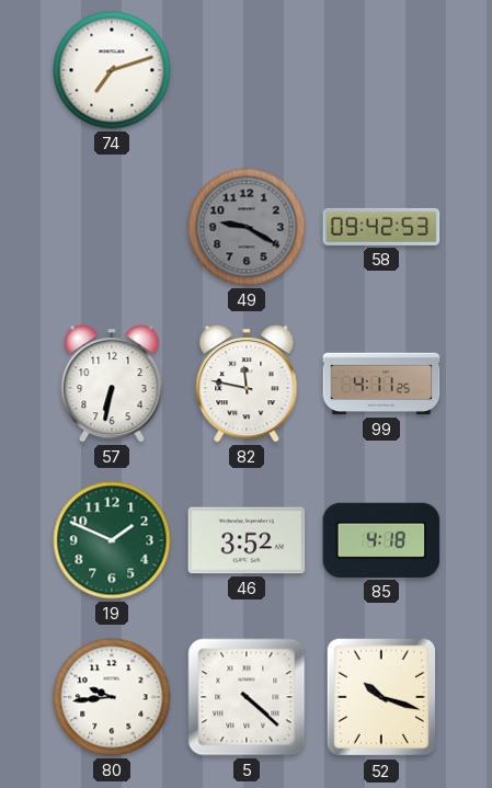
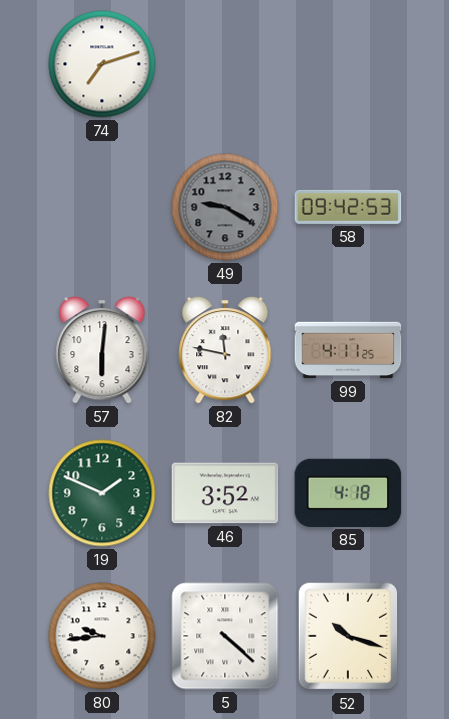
57: 6:32 -> 6:01
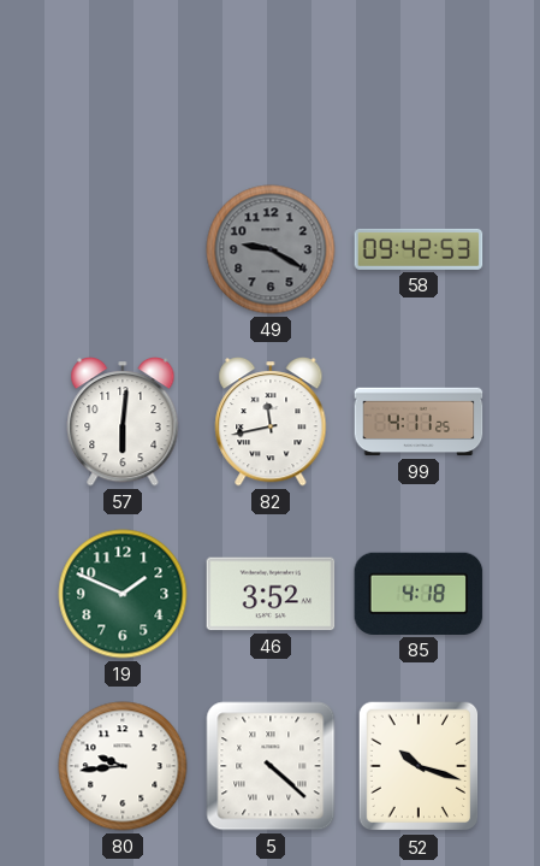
74: 7:12 -> none
82: 11:47 -> 11:43
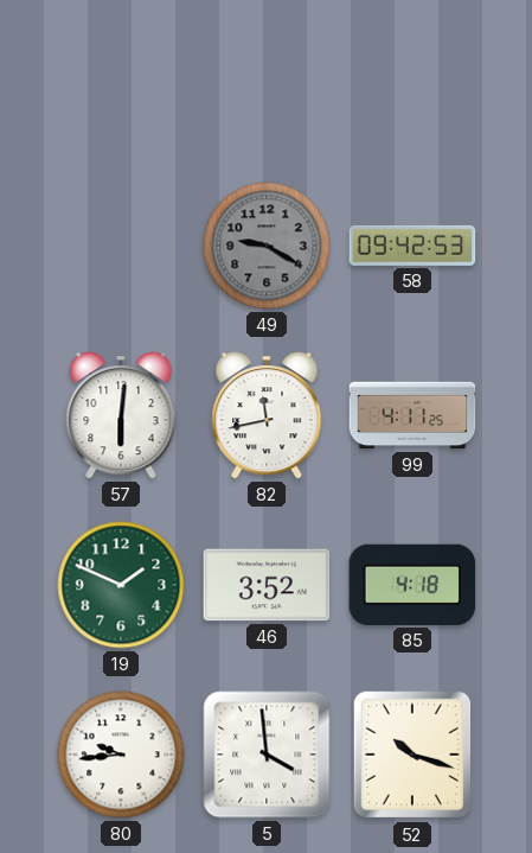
5: 4:22 -> 3:59
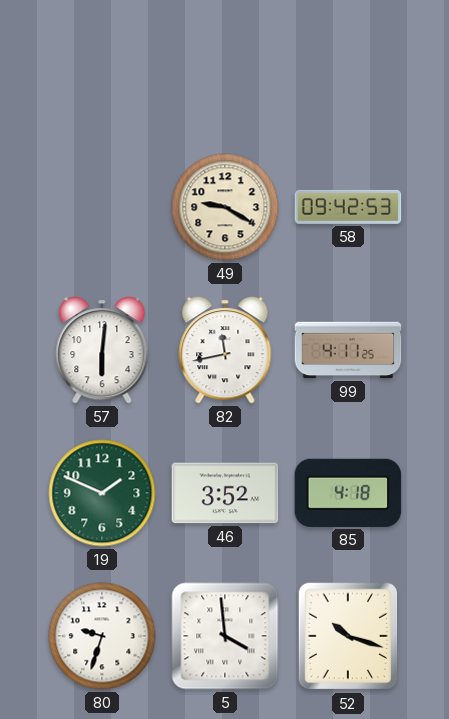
49 dial: grey -> cream
80: 9:44 -> 9:33
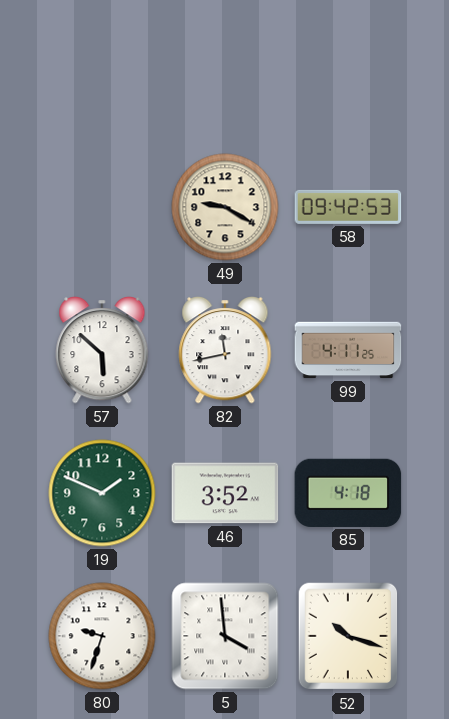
57: 6:01 -> 5:52
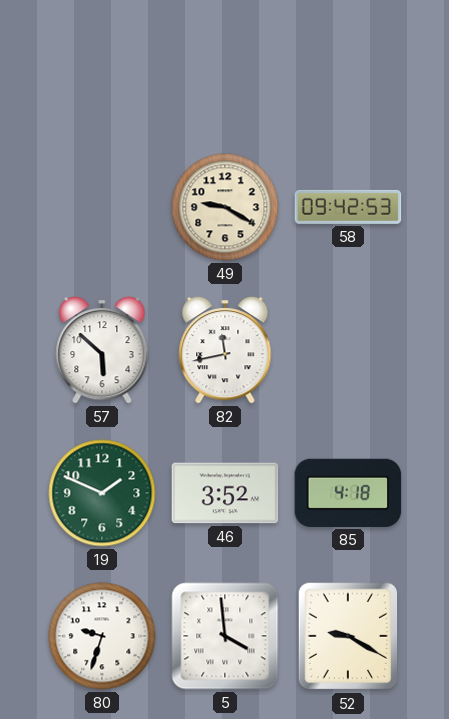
99: 4:11 -> none
52: 10:18 -> 9:20
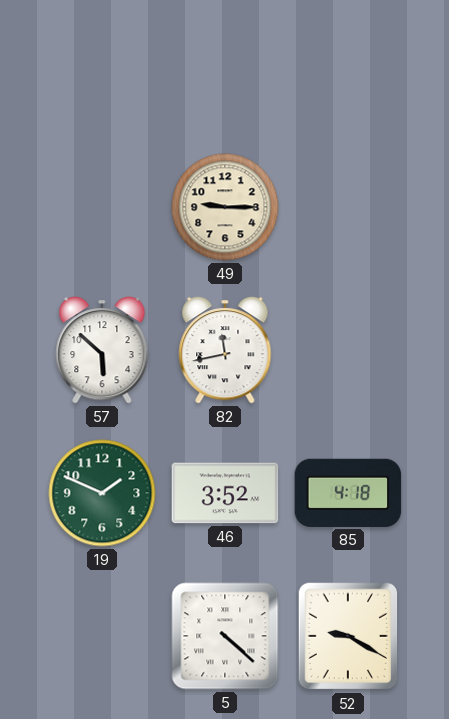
49: 9:20 -> 9:15
58: 09:42 -> none
80: 9:33 -> none
5: 3:59 -> 4:22
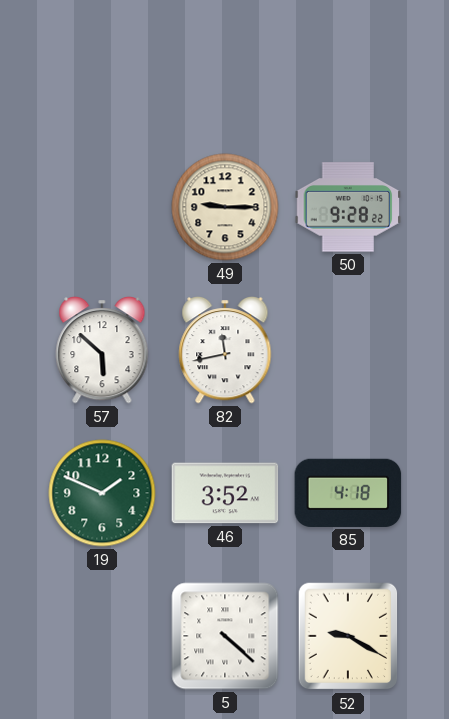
50: none -> 9:28
